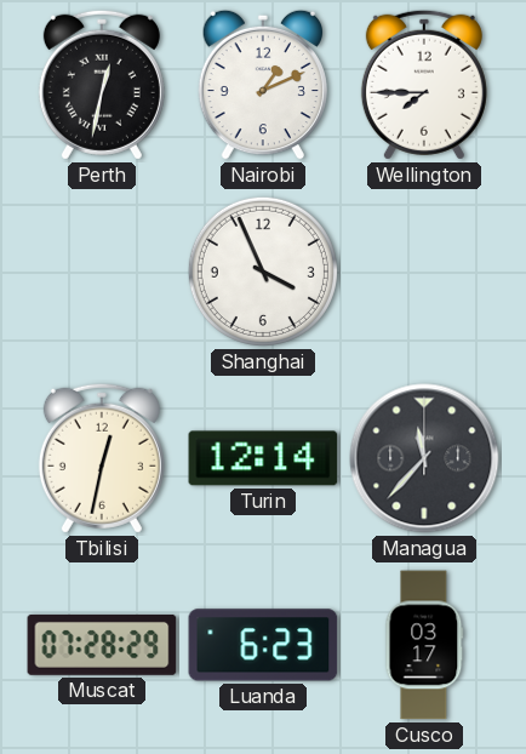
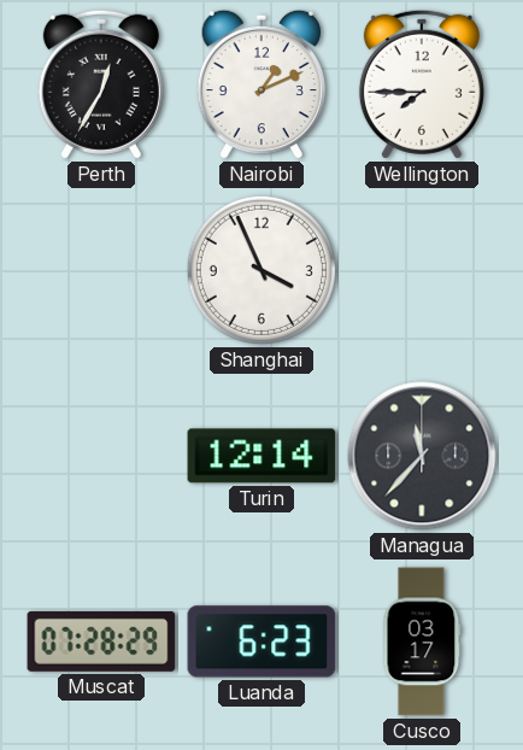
Perth: 12:32 -> 12:35
Tbilisi: 12:32 -> none
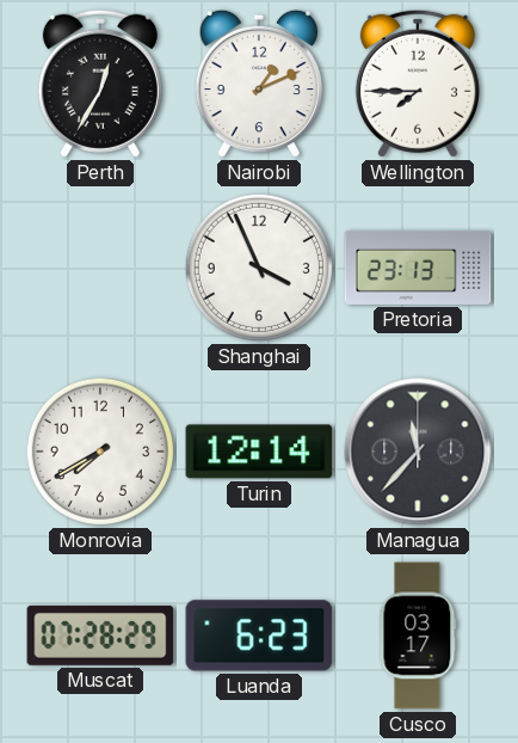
Pretoria: none -> 23:13
Monrovia: none -> 7:40
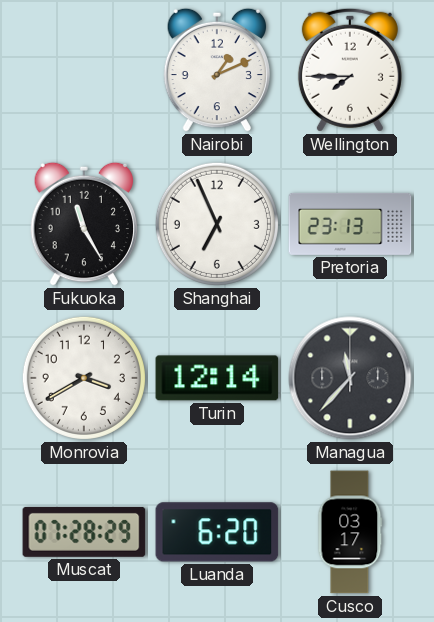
Perth: 12:35 -> none
Fukuoka: none -> 11:25
Shanghai: 3:56 -> 6:56
Monrovia: 7:40 -> 3:40
Luanda: 6:23 -> 6:20
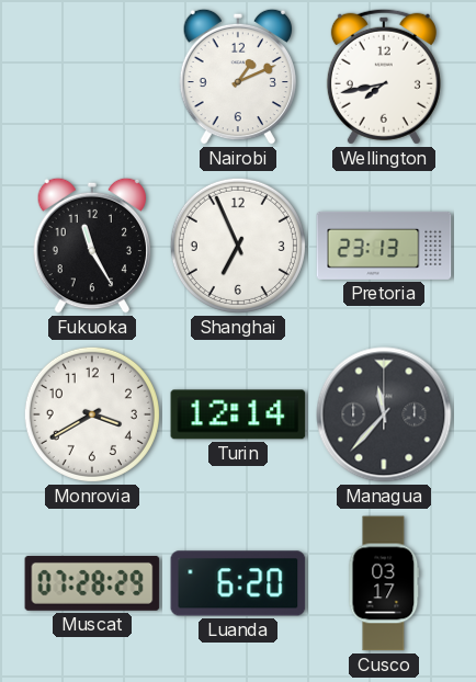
Wellington: 7:45 -> 7:43
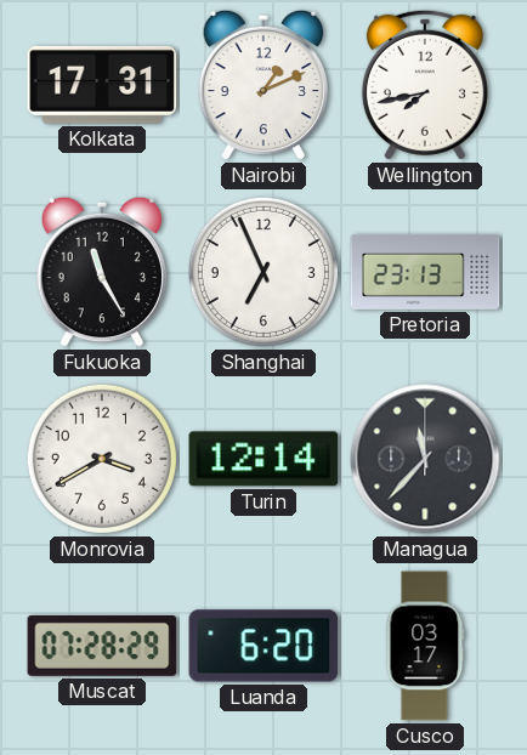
Kolkata: none -> 17:31
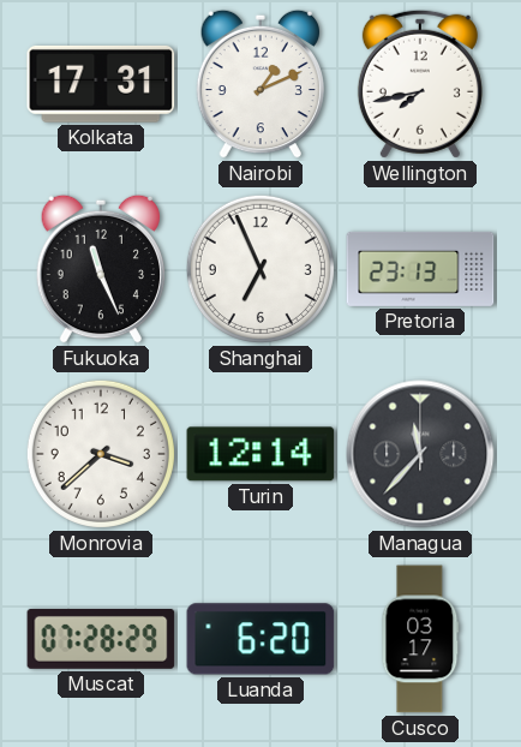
Fukuoka: 11:25 -> 11:26
Monrovia: 3:40 -> 3:38
